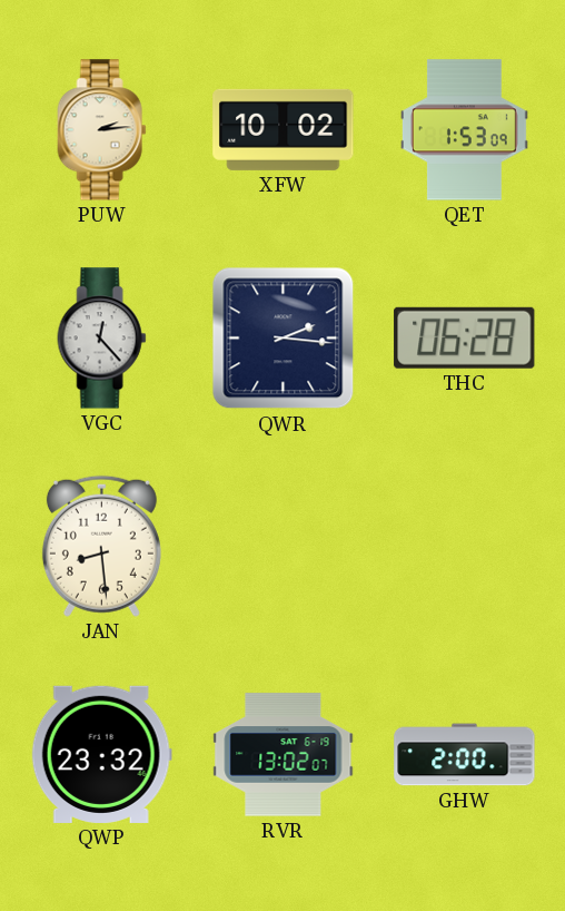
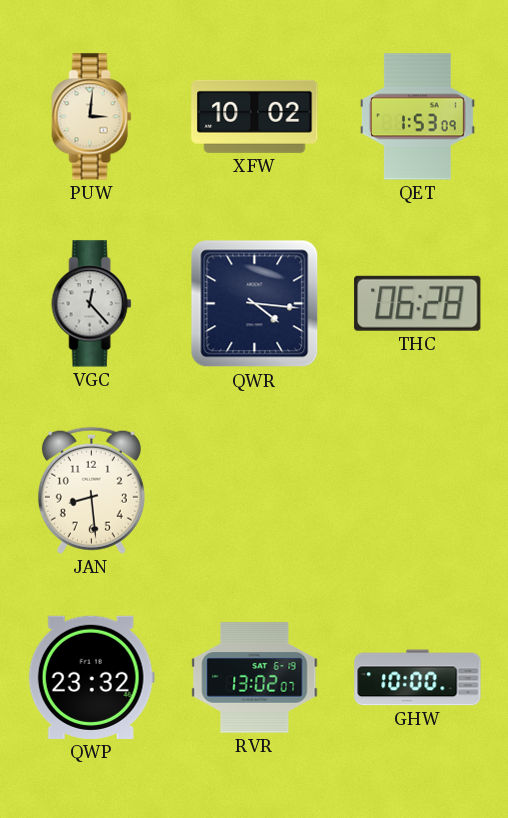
PUW: 2:14 -> 3:01
QWR: 2:16 -> 4:16
GHW: 2:00 -> 10:00
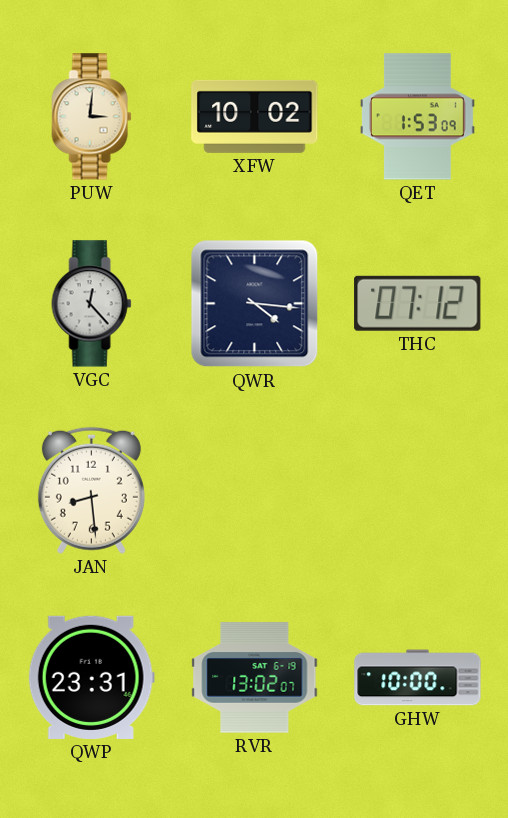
THC: 06:28 -> 07:12
QWP: 23:32 -> 23:31
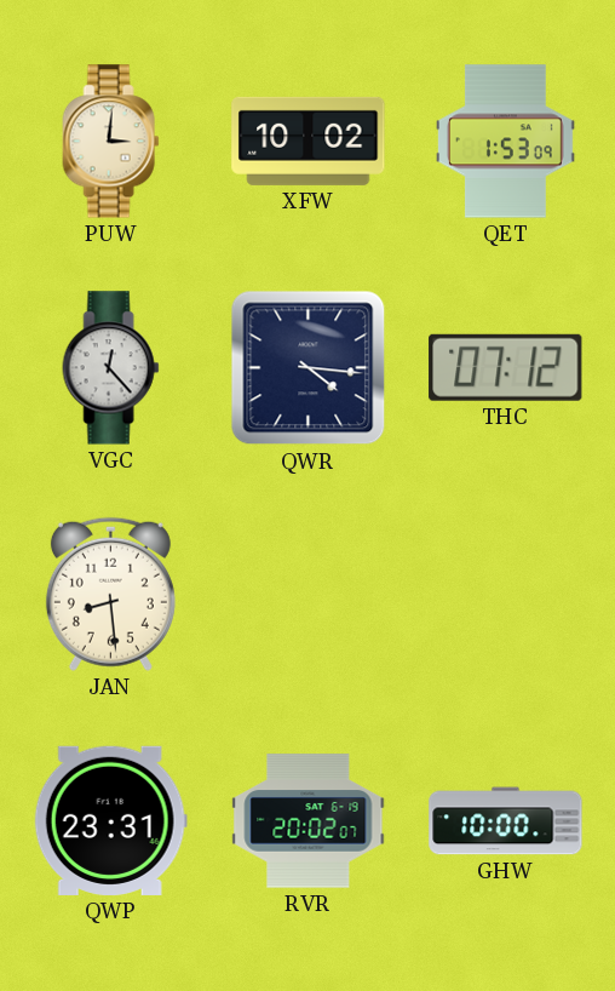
RVR: 13:02 -> 20:02
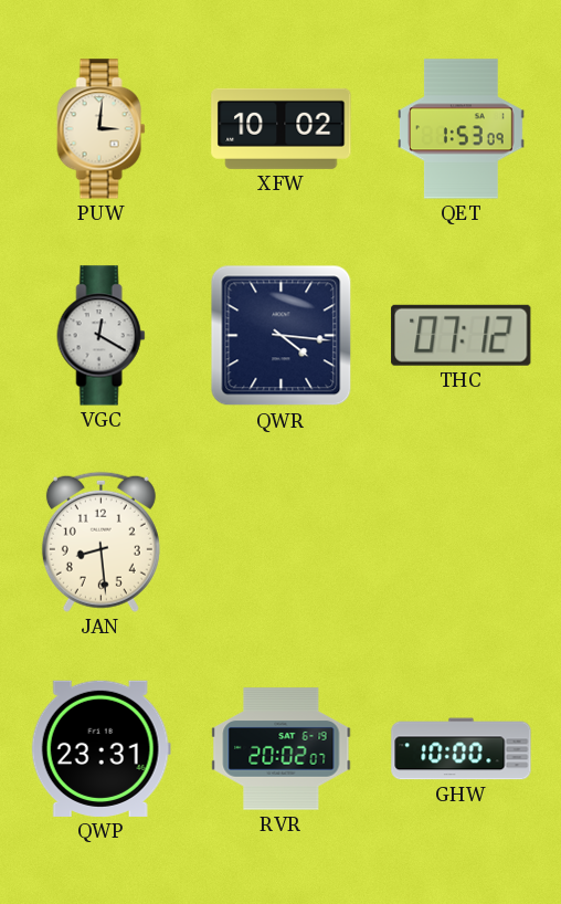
VGC: 12:23 -> 12:20
